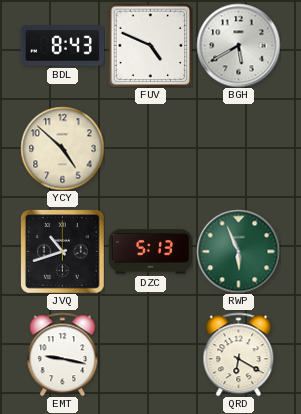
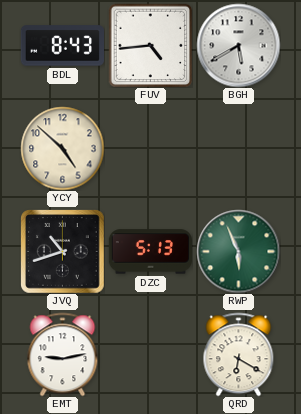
FUV: 4:49 -> 4:44
EMT: 9:17 -> 9:13
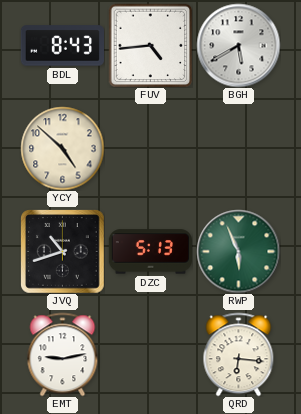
QRD: 6:20 -> 6:16
